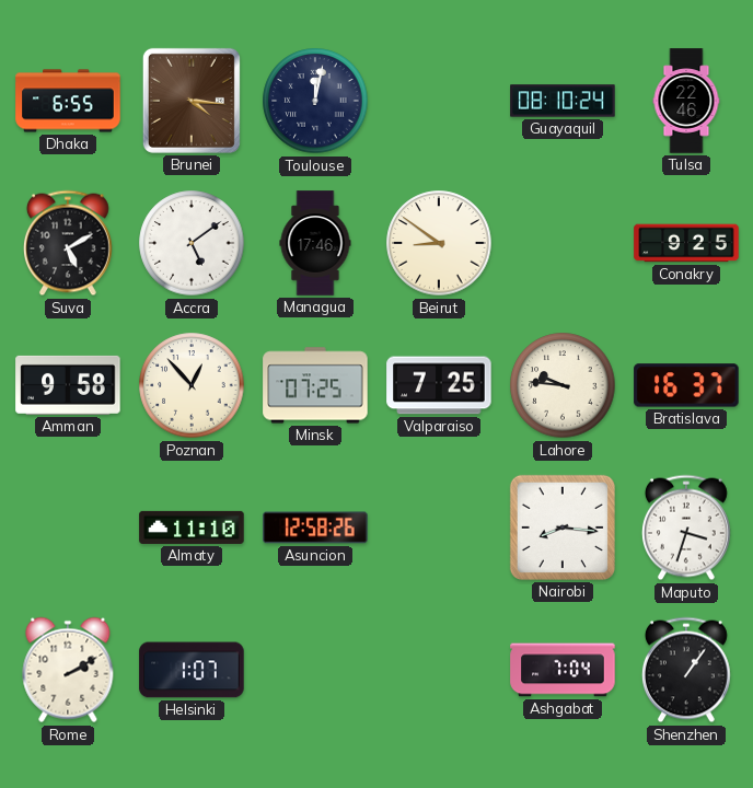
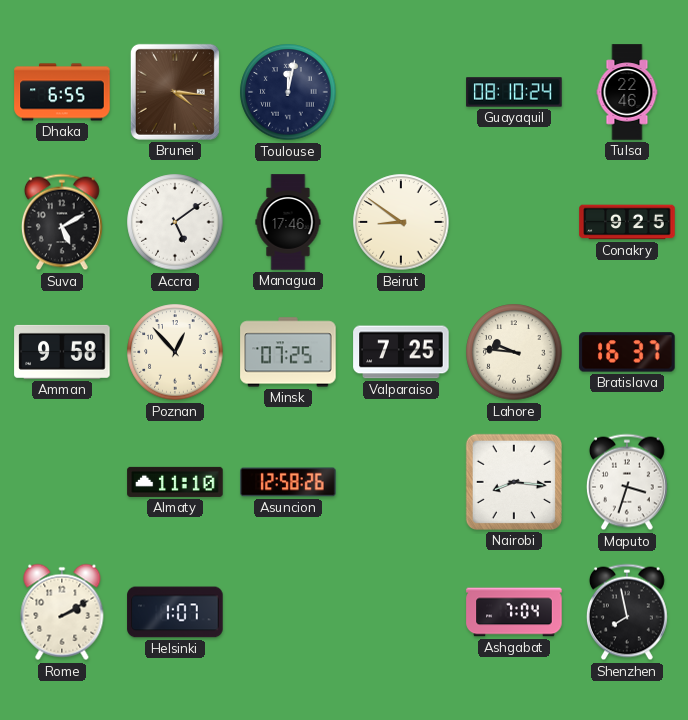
Shenzhen: 1:06 -> 7:58
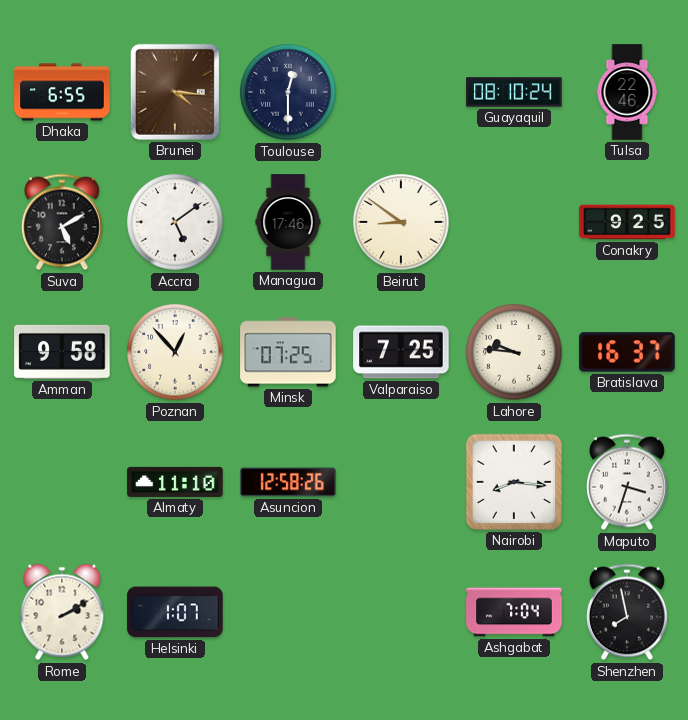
Toulouse: 12:02 -> 12:30
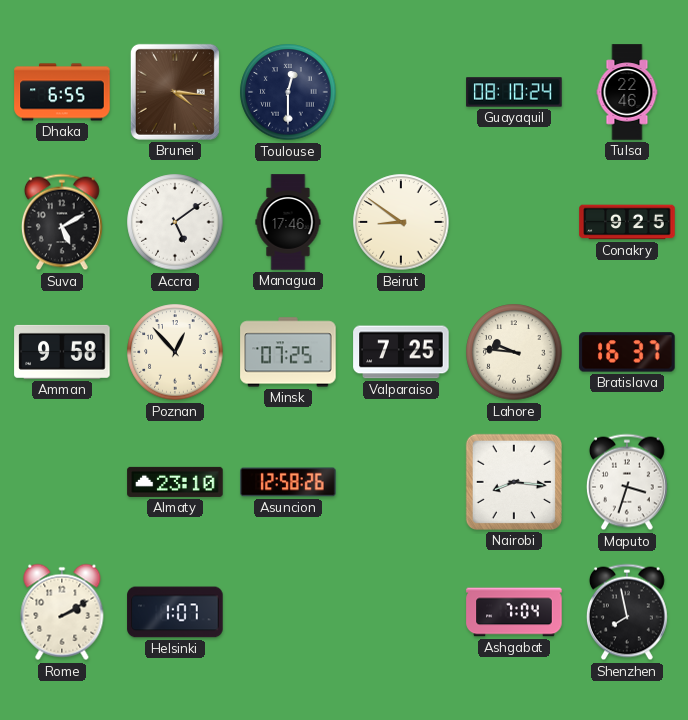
Almaty: 11:10 -> 23:10
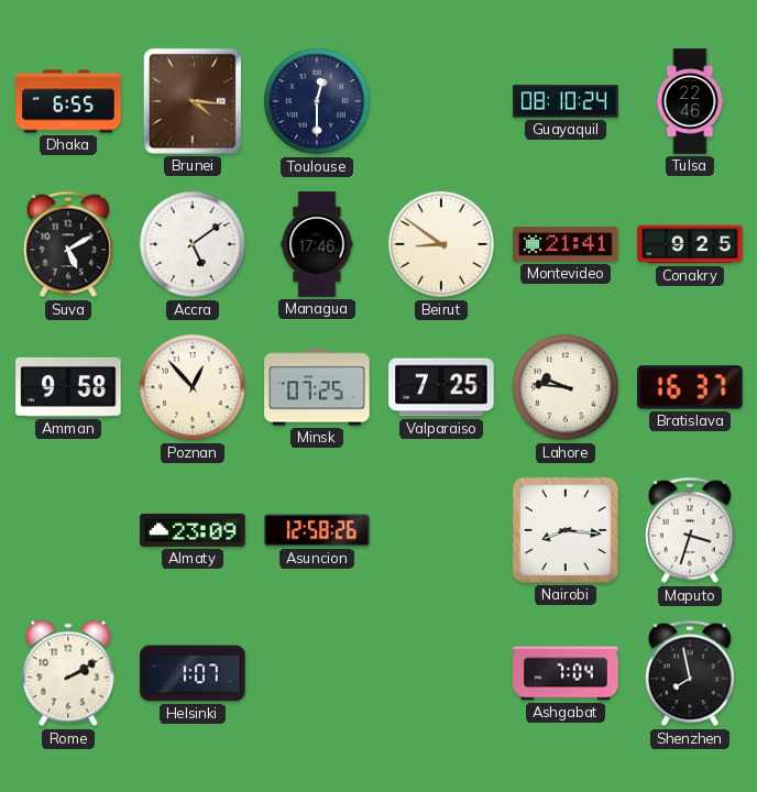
Montevideo: none -> 21:41
Almaty: 23:10 -> 23:09
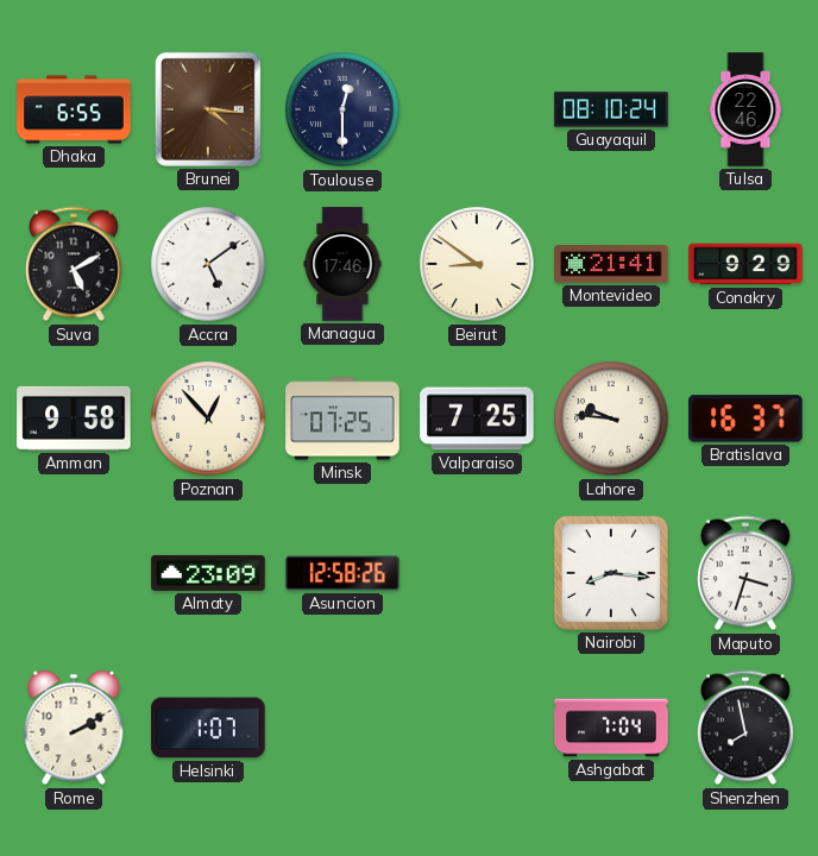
Conakry: 9:25 -> 9:29
